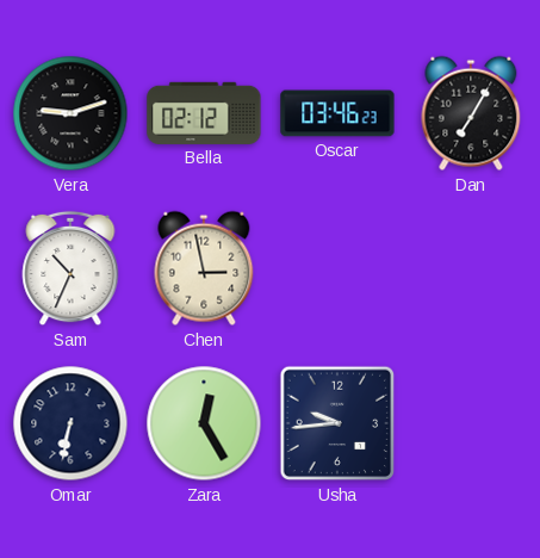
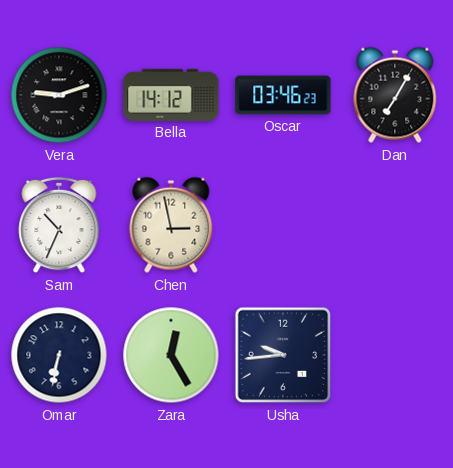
Bella: 02:12 -> 14:12
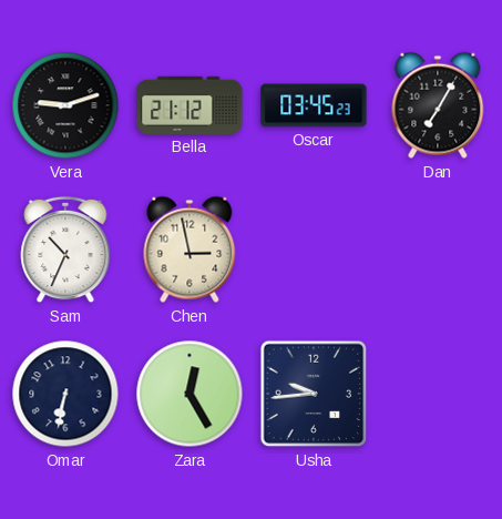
Bella: 14:12 -> 21:12
Oscar: 03:46 -> 03:45
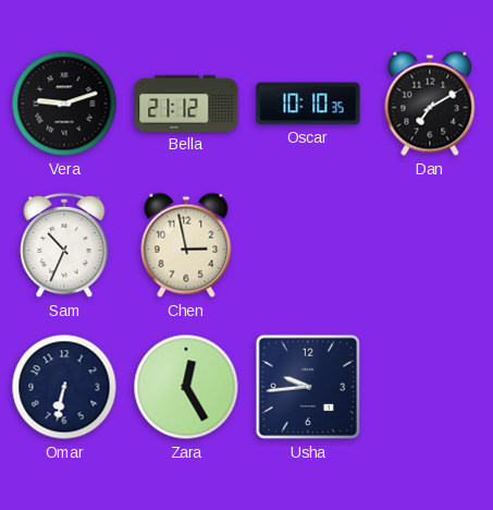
Oscar: 03:45 -> 10:10
Dan: 7:05 -> 7:10
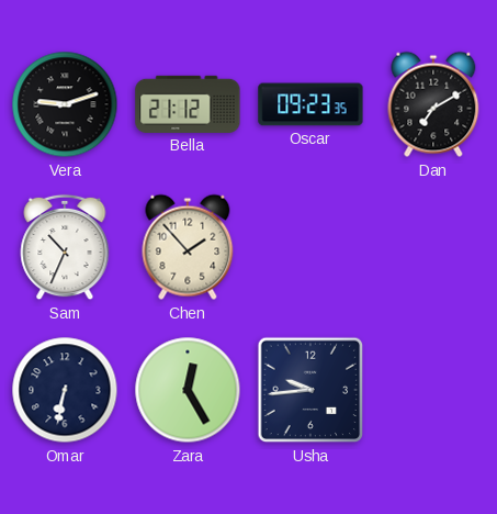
Oscar: 10:10 -> 09:23
Chen: 2:58 -> 1:53
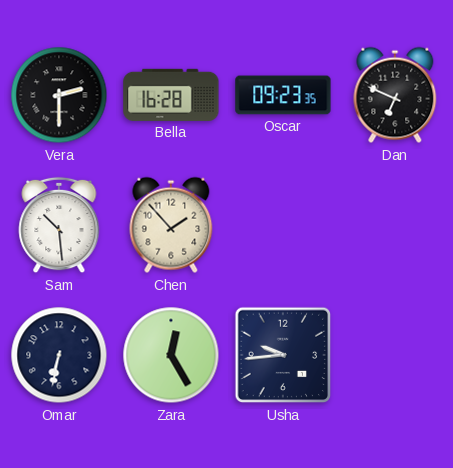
Vera: 9:12 -> 2:30
Bella: 21:12 -> 16:28
Dan: 7:10 -> 6:49
Sam: 10:34 -> 10:29
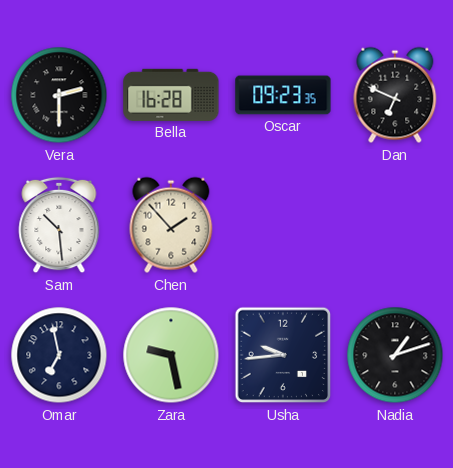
Omar: 6:32 -> 6:58
Zara: 12:25 -> 9:28
Nadia: none -> 1:12
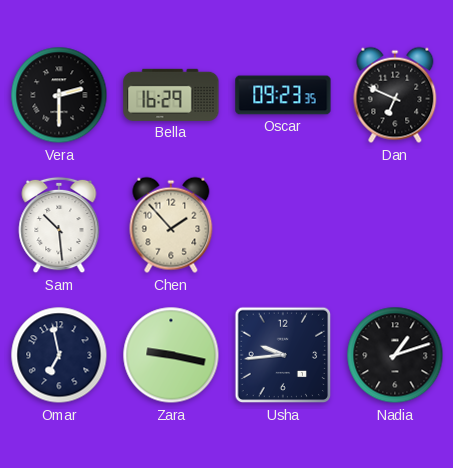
Bella: 16:28 -> 16:29
Zara: 9:28 -> 9:17
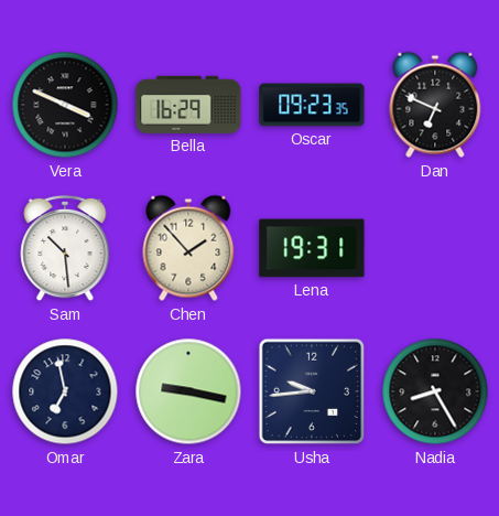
Vera: 2:30 -> 3:49
Lena: none -> 19:31
Nadia: 1:12 -> 8:25
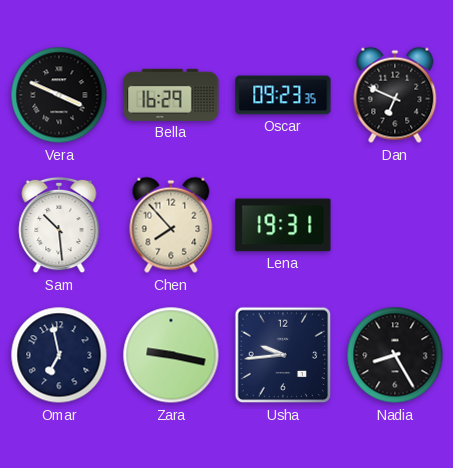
Chen: 1:53 -> 7:53
